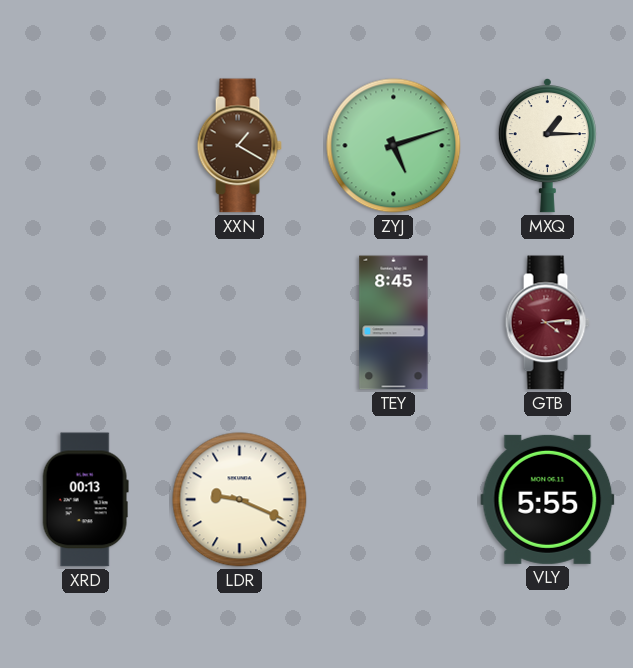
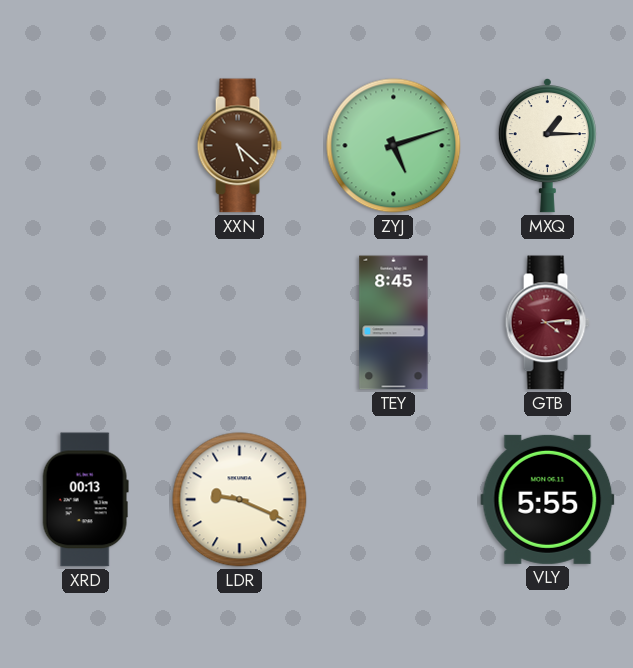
XXN: 1:20 -> 5:22
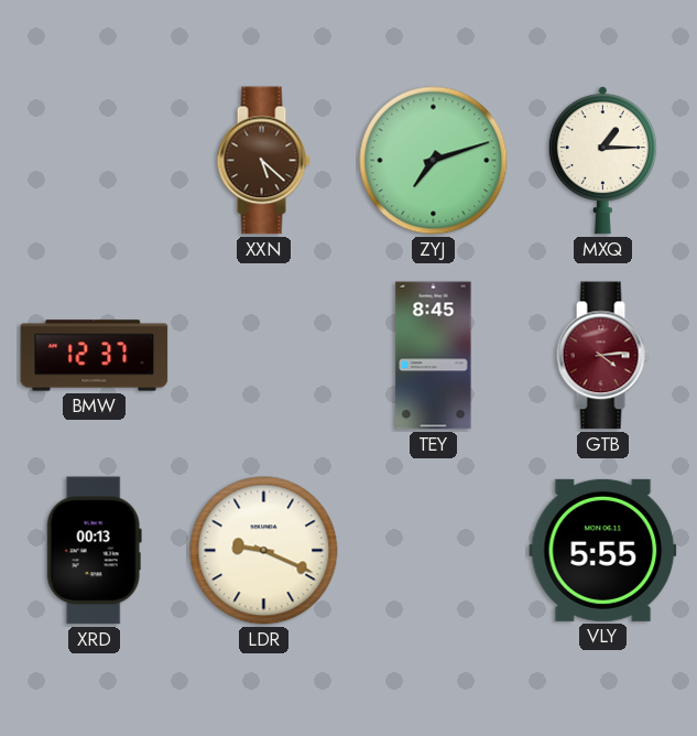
ZYJ: 5:12 -> 7:12
BMW: none -> 12:37
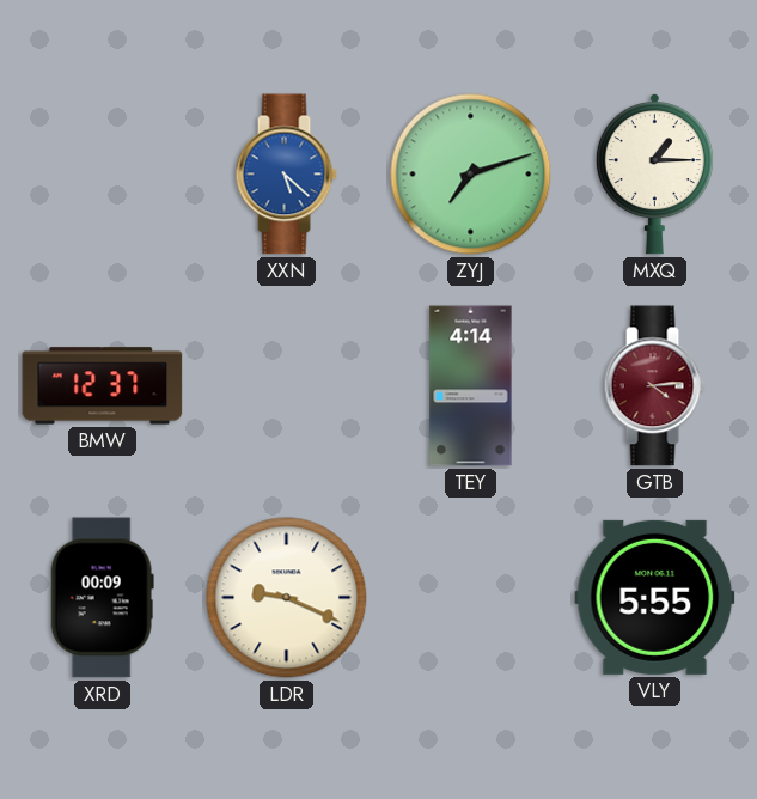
XXN dial: brown -> blue
TEY: 8:45 -> 4:14
XRD: 00:13 -> 00:09
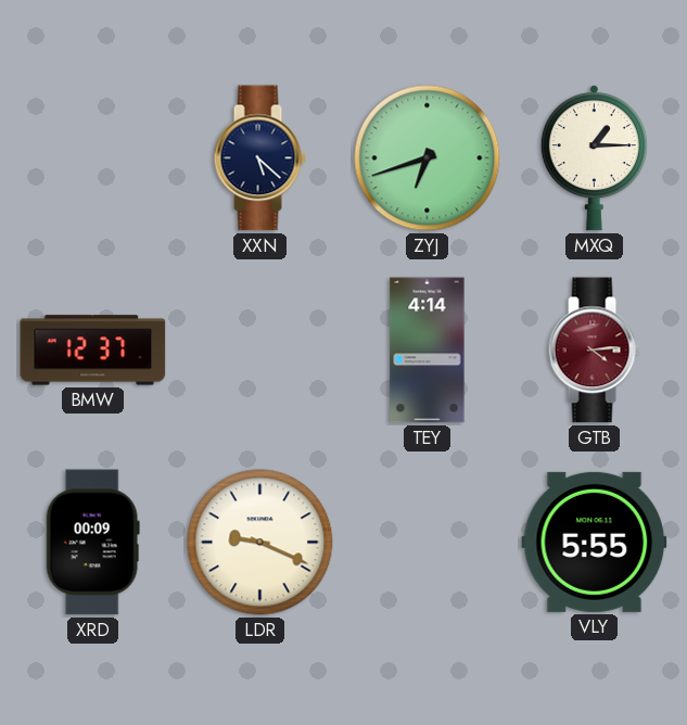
XXN dial: blue -> navy
ZYJ: 7:12 -> 6:42
